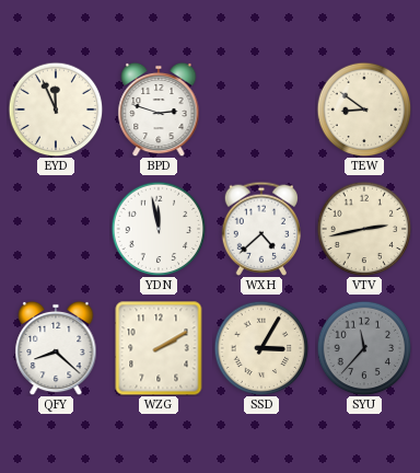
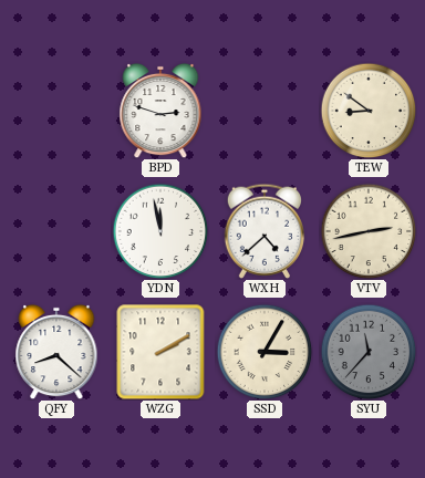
EYD: 11:56 -> none
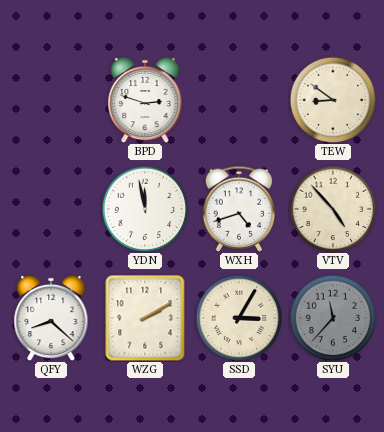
WXH: 4:38 -> 4:42
VTV: 2:43 -> 4:53
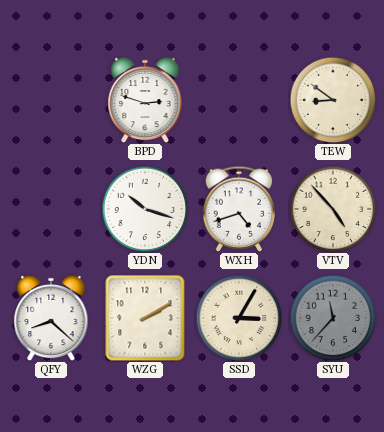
YDN: 11:58 -> 10:18
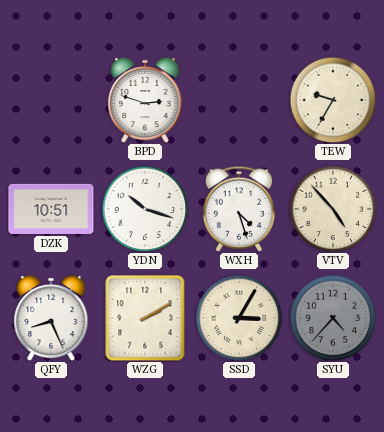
TEW: 8:51 -> 9:35
DZK: none -> 10:51
WXH: 4:42 -> 4:27
QFY: 8:22 -> 8:26
SYU: 11:37 -> 4:37
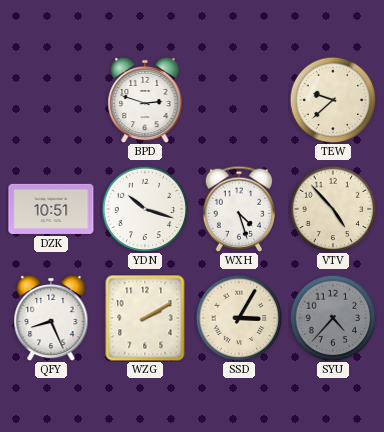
TEW: 9:35 -> 9:38
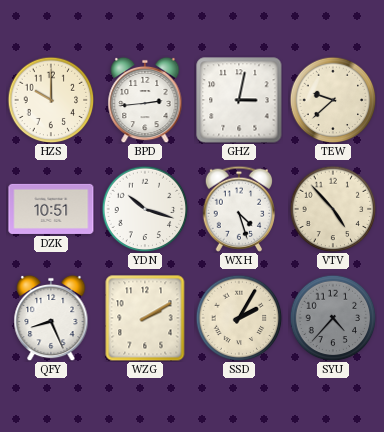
HZS: none -> 10:00
BPD: 2:48 -> 2:44
GHZ: none -> 3:02
SSD: 3:05 -> 2:05
